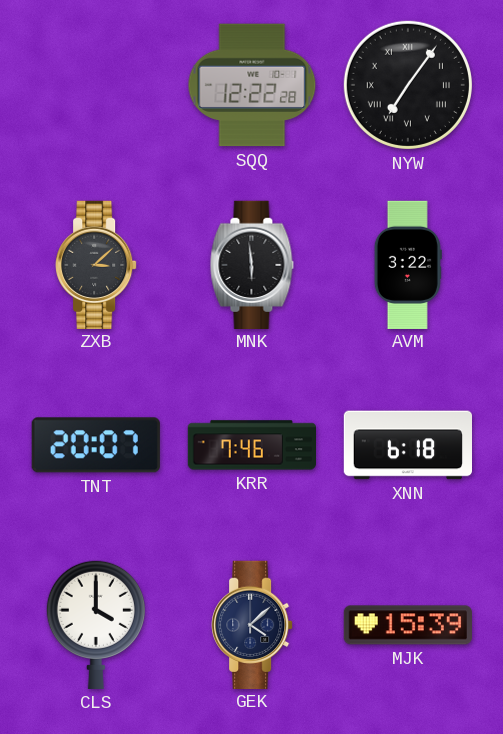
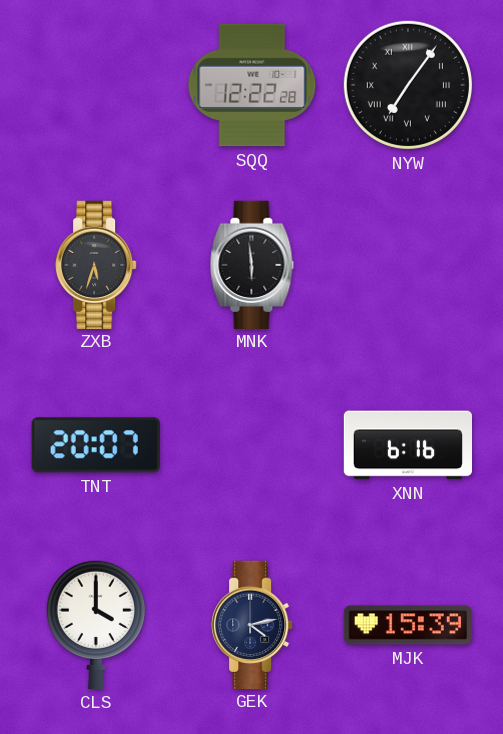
ZXB: 3:08 -> 5:33
AVM: 3:22 -> none
KRR: 7:46 -> none
XNN: 6:18 -> 6:16
GEK: 4:08 -> 4:13
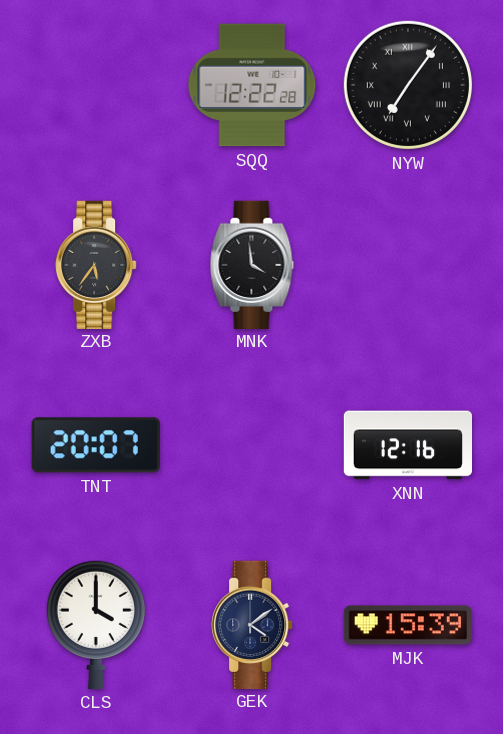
ZXB: 5:33 -> 5:36
MNK: 5:59 -> 3:59
XNN: 6:16 -> 12:16
GEK: 4:13 -> 4:09
